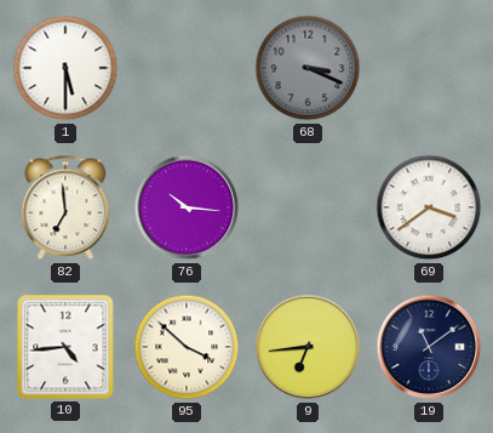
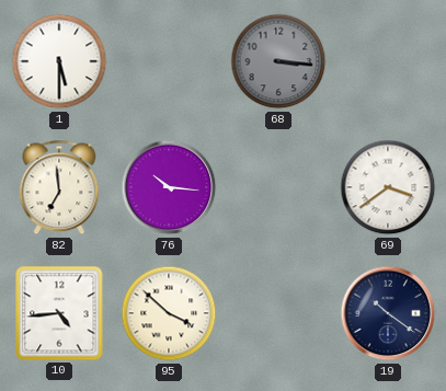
68: 3:19 -> 3:16
9: 6:44 -> none
19: 11:09 -> 10:21
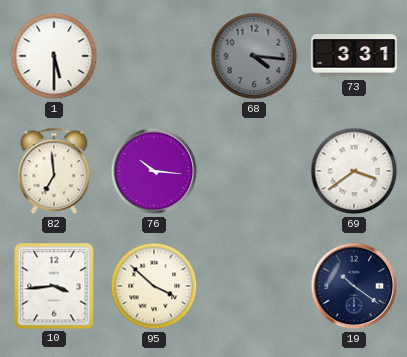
68: 3:16 -> 4:16
73: none -> 3:31
10: 4:44 -> 3:44
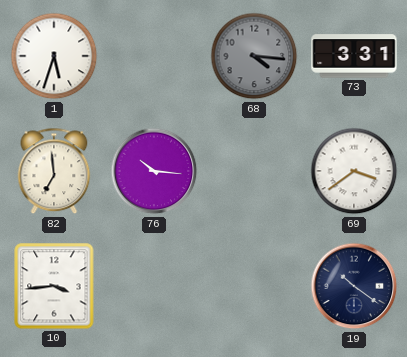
1: 5:30 -> 5:33
95: 3:52 -> none
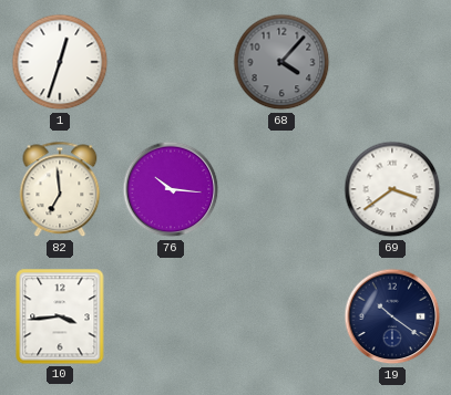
1: 5:33 -> 12:33
68: 4:16 -> 4:07
73: 3:31 -> none
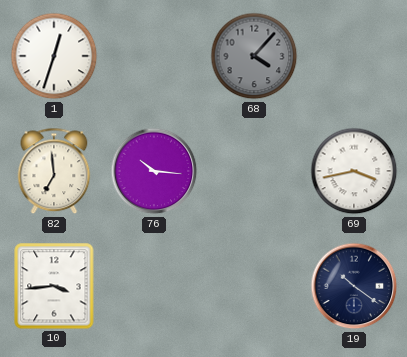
69: 3:39 -> 3:43
